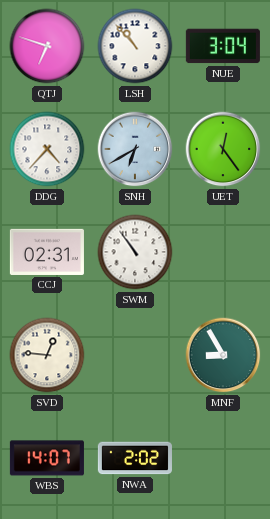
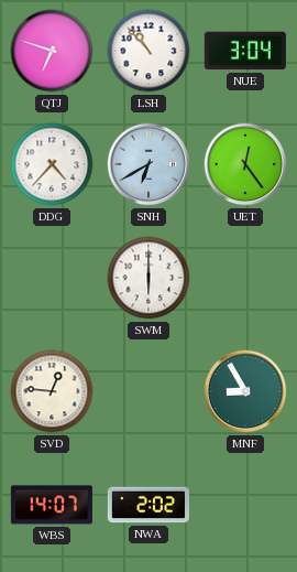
CCJ: 02:31 -> none
SWM: 10:54 -> 6:00
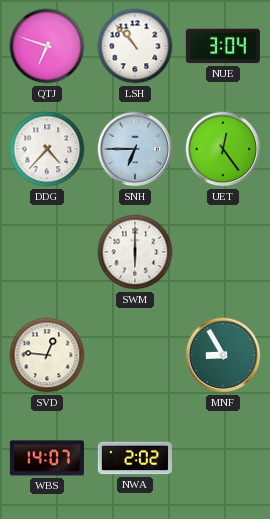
SNH: 6:40 -> 6:45
